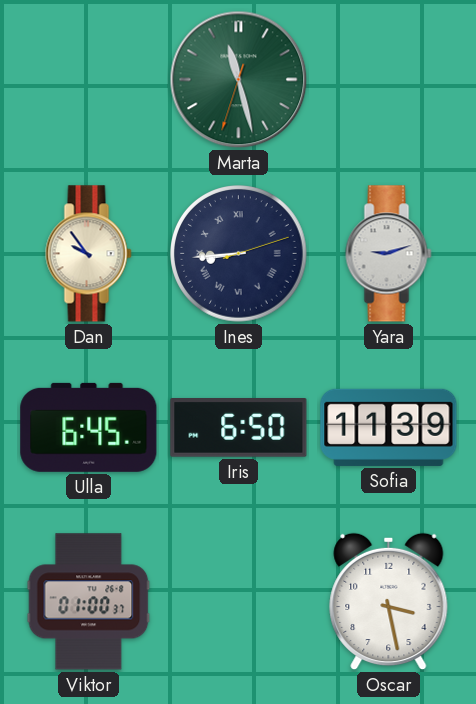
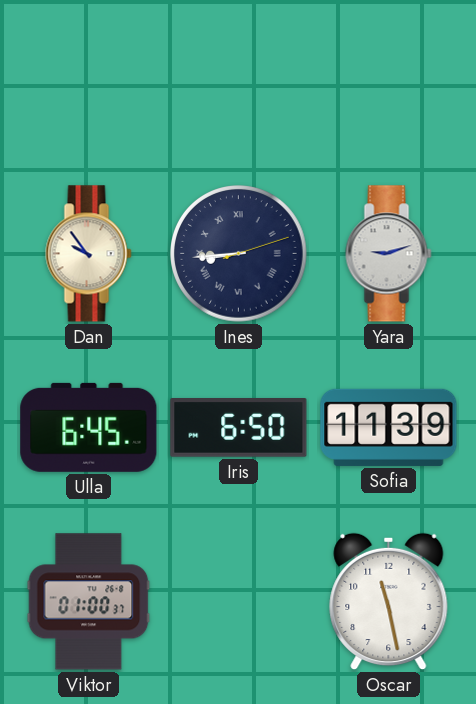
Marta: 11:27 -> none
Oscar: 3:28 -> 11:28
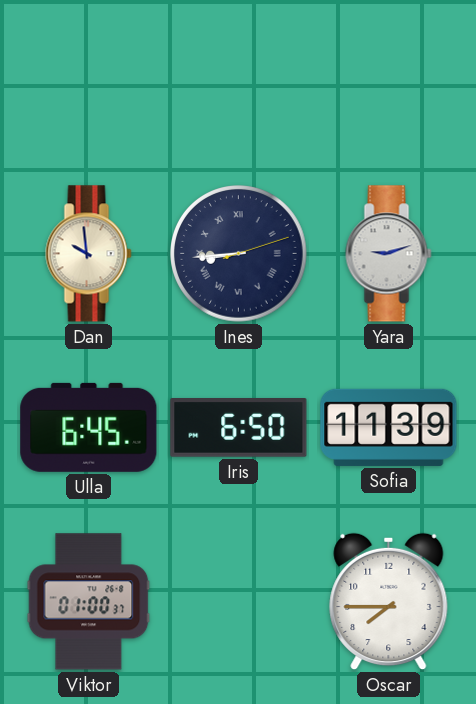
Dan: 9:54 -> 9:59
Oscar: 11:28 -> 7:45
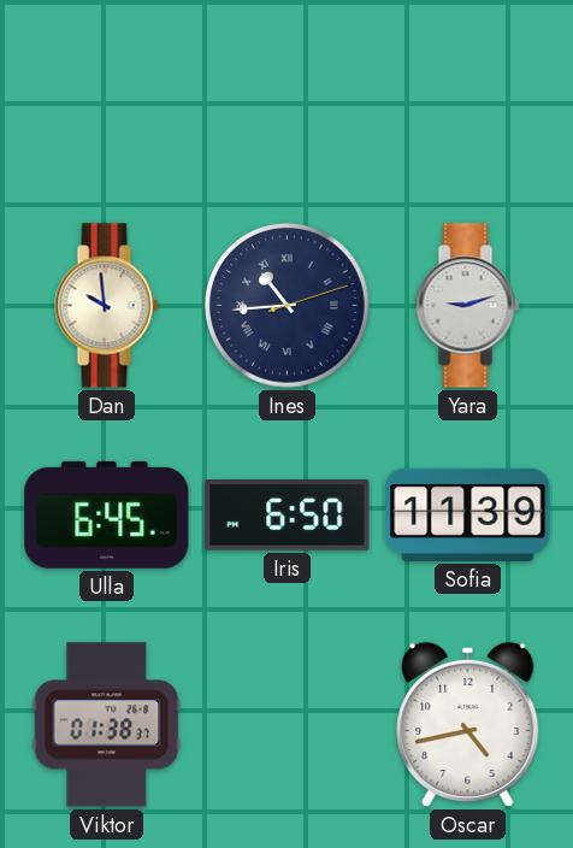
Ines: 8:44 -> 10:44
Viktor: 01:00 -> 01:38
Oscar: 7:45 -> 4:43
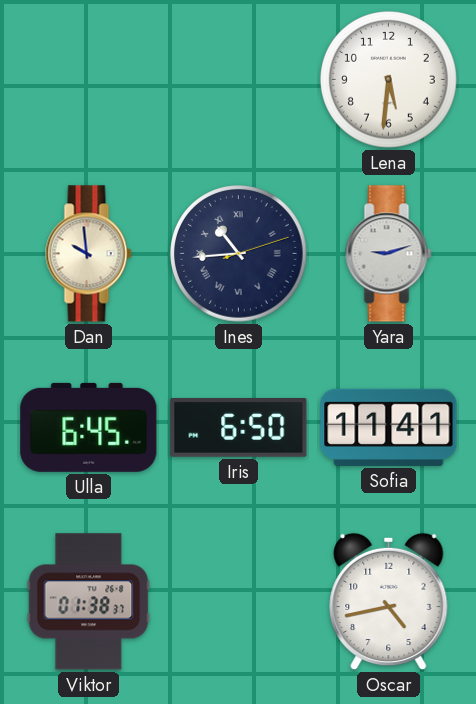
Lena: none -> 5:31
Sofia: 11:39 -> 11:41
